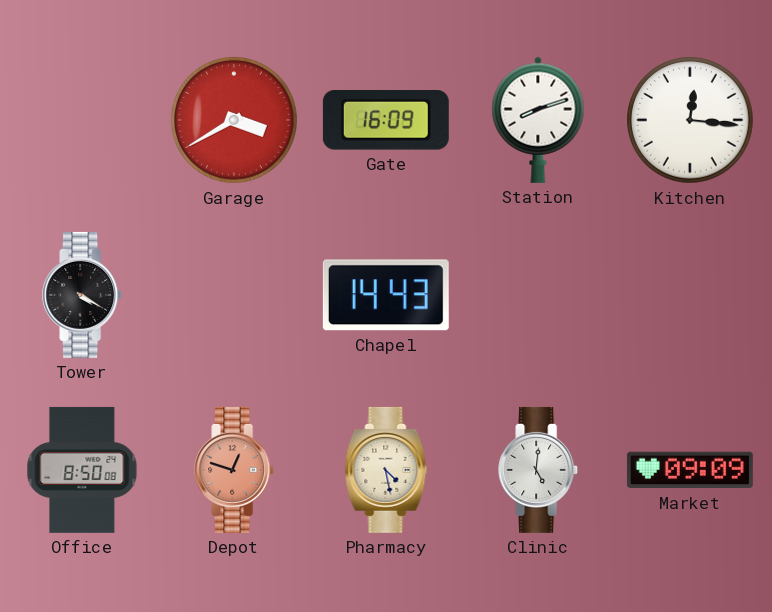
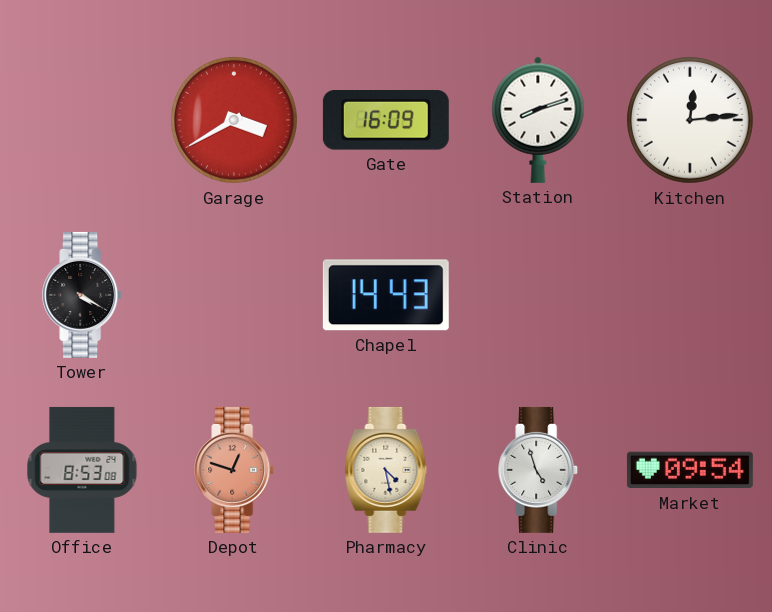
Kitchen: 12:16 -> 12:14
Office: 8:50 -> 8:53
Clinic: 5:01 -> 4:57
Market: 09:09 -> 09:54
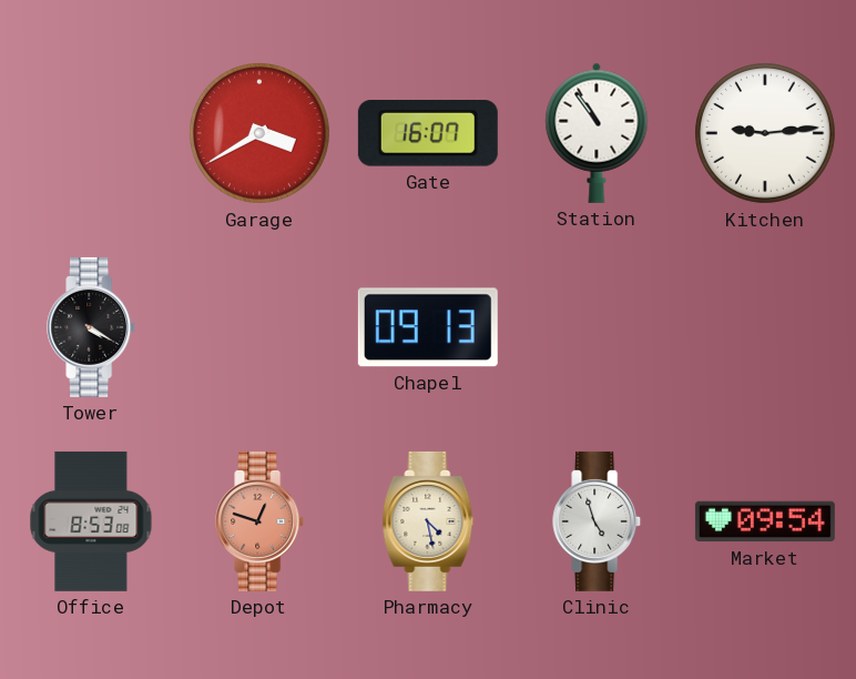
Gate: 16:09 -> 16:07
Station: 8:12 -> 10:54
Kitchen: 12:14 -> 9:14
Chapel: 14:43 -> 09:13
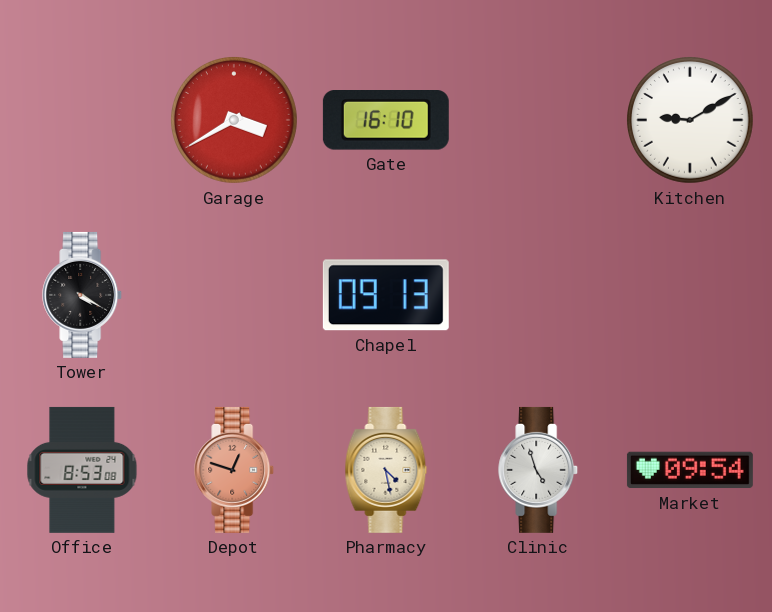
Gate: 16:07 -> 16:10
Station: 10:54 -> none
Kitchen: 9:14 -> 9:10
